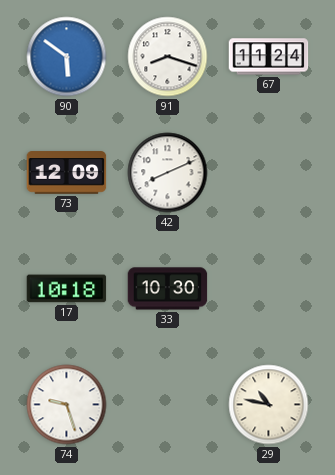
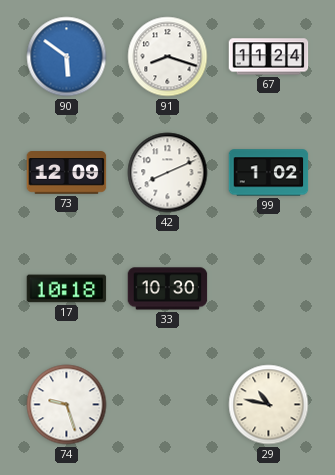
99: none -> 1:02
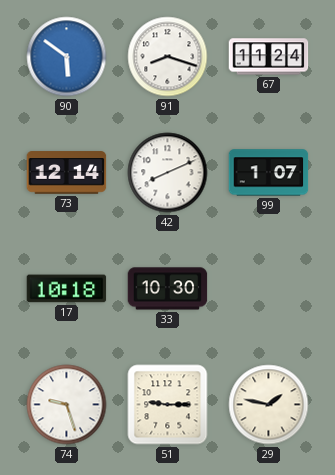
73: 12:09 -> 12:14
99: 1:02 -> 1:07
51: none -> 9:15
29: 10:47 -> 1:47
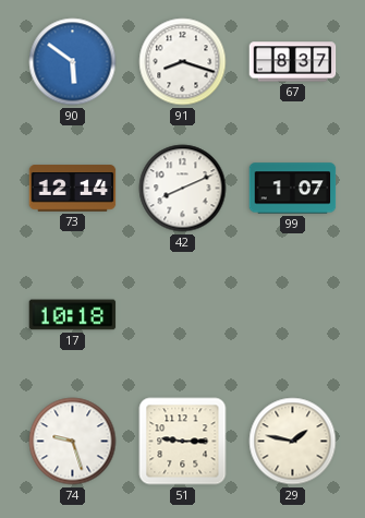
67: 11:24 -> 8:37
33: 10:30 -> none
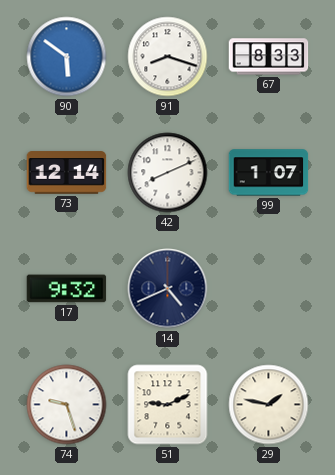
67: 8:37 -> 8:33
17: 10:18 -> 9:32
14: none -> 4:41
51: 9:15 -> 9:11
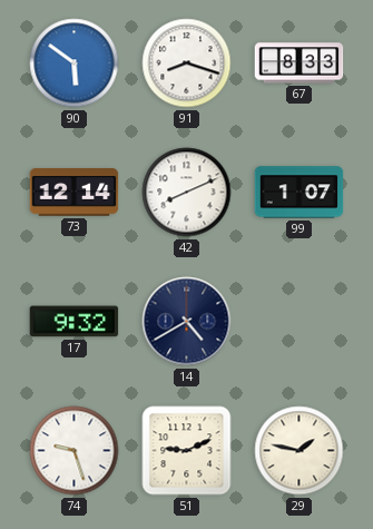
14: 4:41 -> 4:40
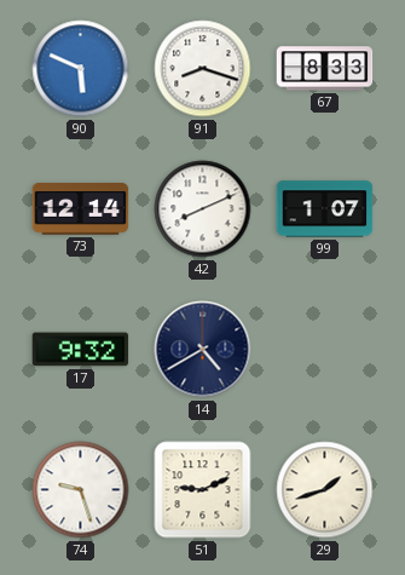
90: 5:51 -> 5:49
29: 1:47 -> 1:42
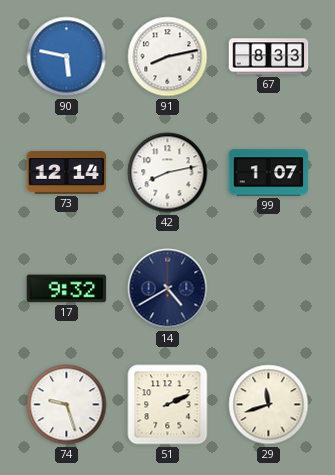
90: 5:49 -> 5:47
91: 8:18 -> 8:13
42: 8:11 -> 8:13
51: 9:11 -> 2:11
29: 1:42 -> 11:42
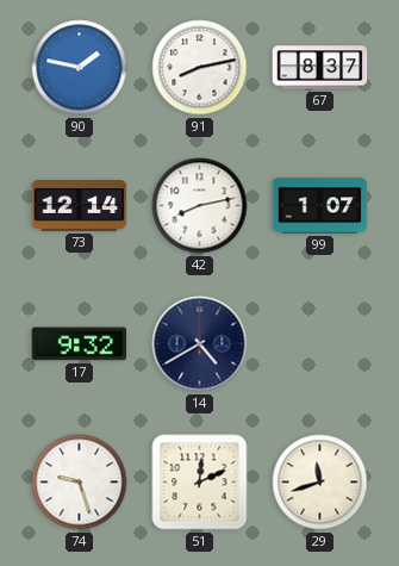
90: 5:47 -> 1:47
67: 8:33 -> 8:37
51: 2:11 -> 12:11
